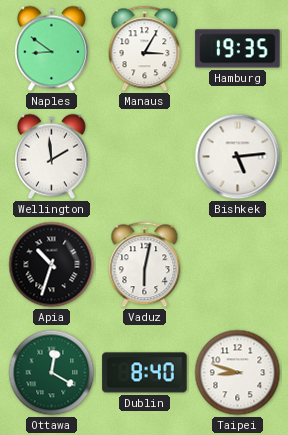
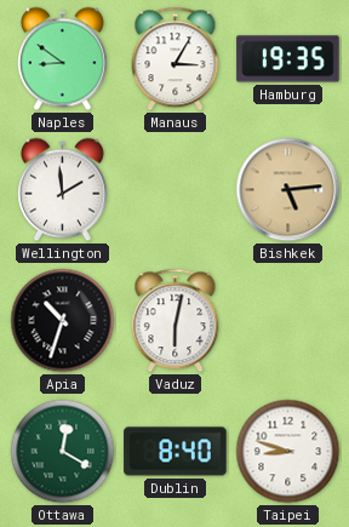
Bishkek dial: white -> champagne
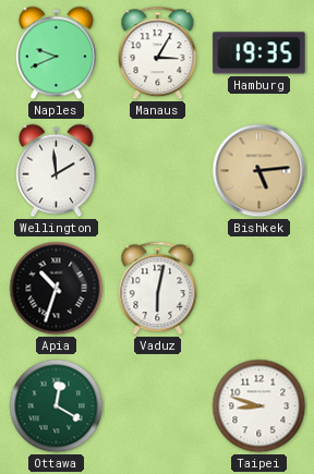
Naples: 8:51 -> 9:41
Dublin: 8:40 -> none
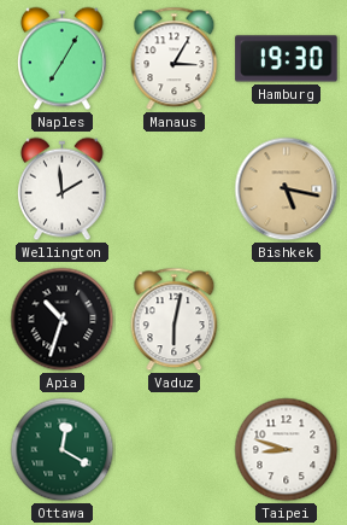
Naples: 9:41 -> 7:05
Hamburg: 19:35 -> 19:30
Bishkek: 5:14 -> 5:17
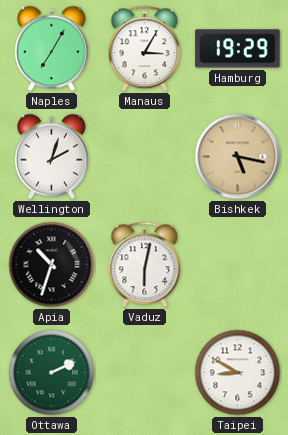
Hamburg: 19:30 -> 19:29
Wellington: 1:59 -> 2:03
Ottawa: 12:20 -> 2:11
Taipei: 8:48 -> 8:50
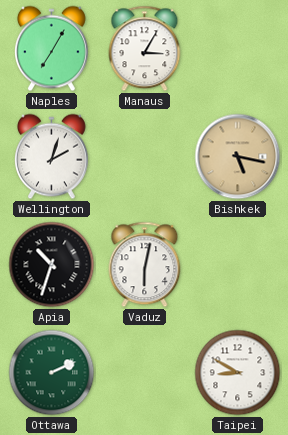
Hamburg: 19:29 -> none
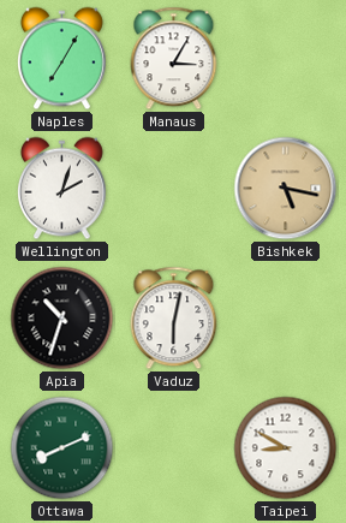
Ottawa: 2:11 -> 8:11
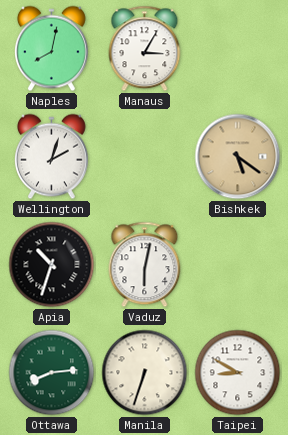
Naples: 7:05 -> 8:02
Bishkek: 5:17 -> 5:21
Ottawa: 8:11 -> 8:14
Manila: none -> 6:33
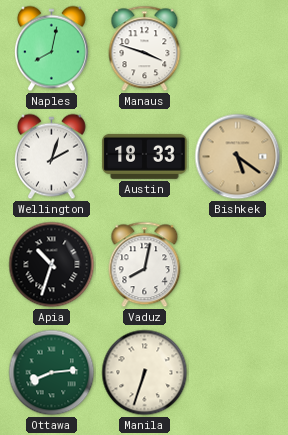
Manaus: 3:05 -> 3:48
Austin: none -> 18:33
Vaduz: 6:02 -> 8:02
Taipei: 8:50 -> none
